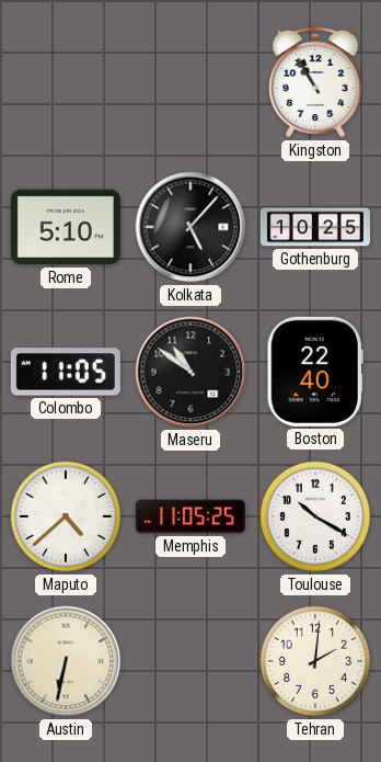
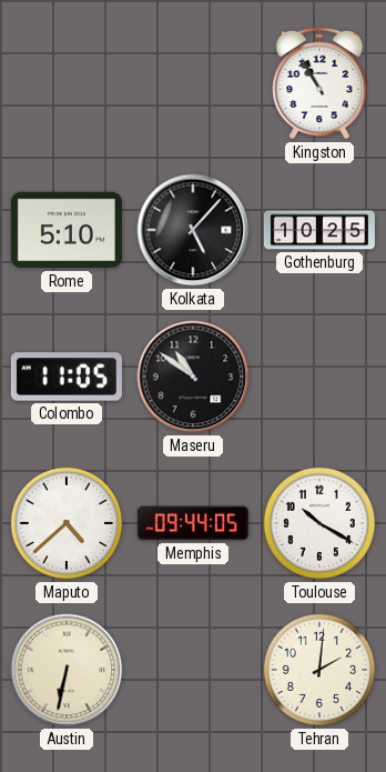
Boston: 22:40 -> none
Memphis: 11:05 -> 09:44
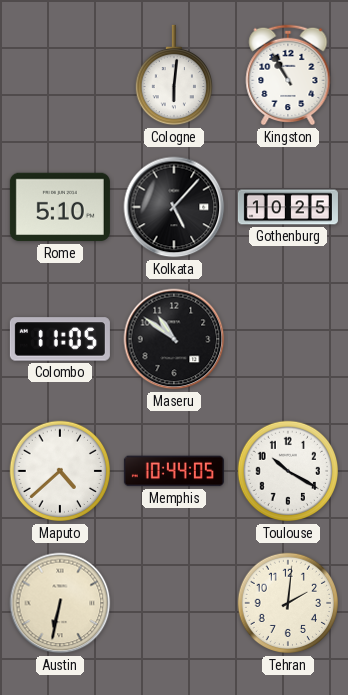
Cologne: none -> 6:01
Memphis: 09:44 -> 10:44
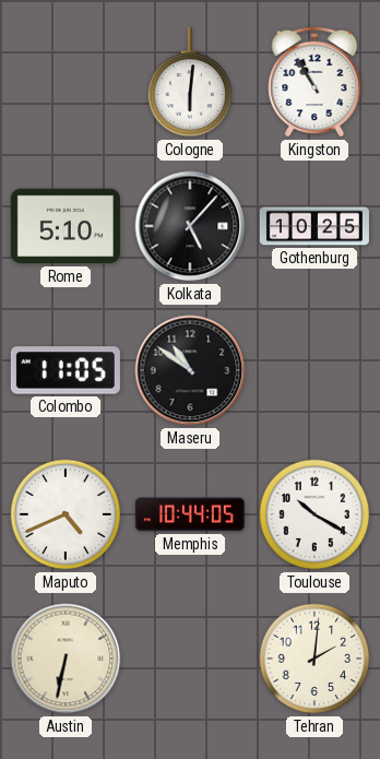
Maputo: 4:38 -> 4:41
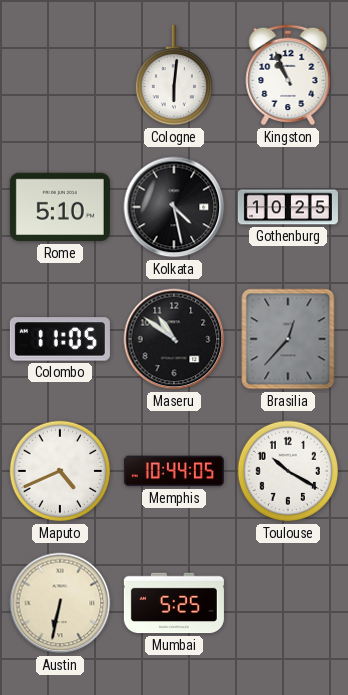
Kingston: 10:55 -> 10:56
Kolkata: 5:07 -> 4:28
Brasilia: none -> 12:37
Mumbai: none -> 5:25
Tehran: 2:01 -> none
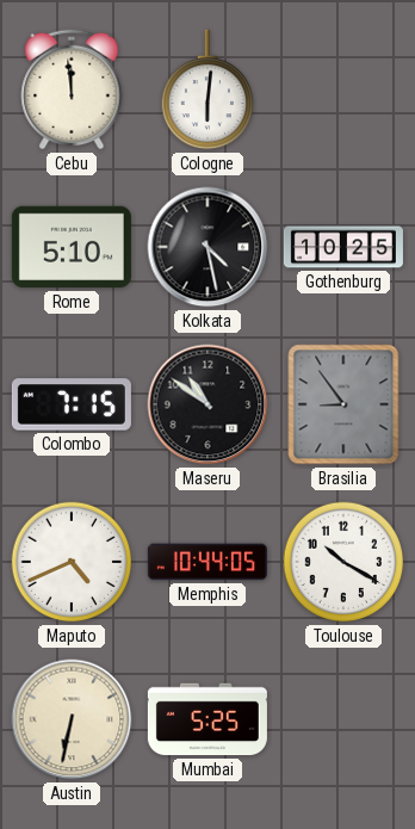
Cebu: none -> 11:59
Kingston: 10:56 -> none
Colombo: 11:05 -> 7:15
Brasilia: 12:37 -> 8:54
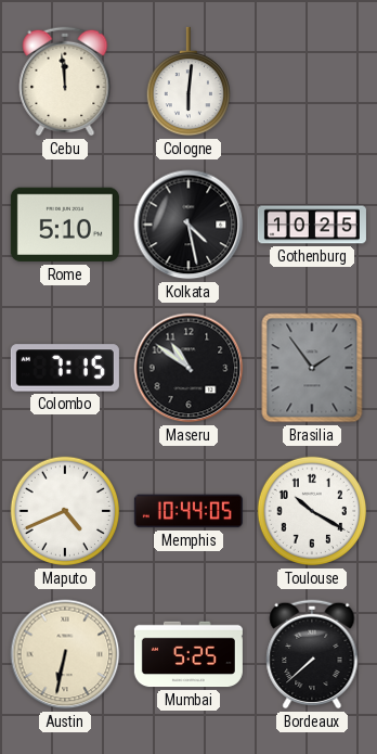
Brasilia: 8:54 -> 1:54
Bordeaux: none -> 7:38
